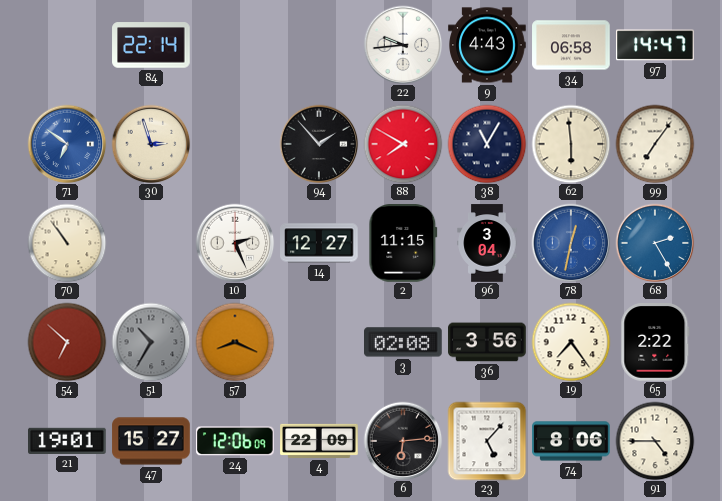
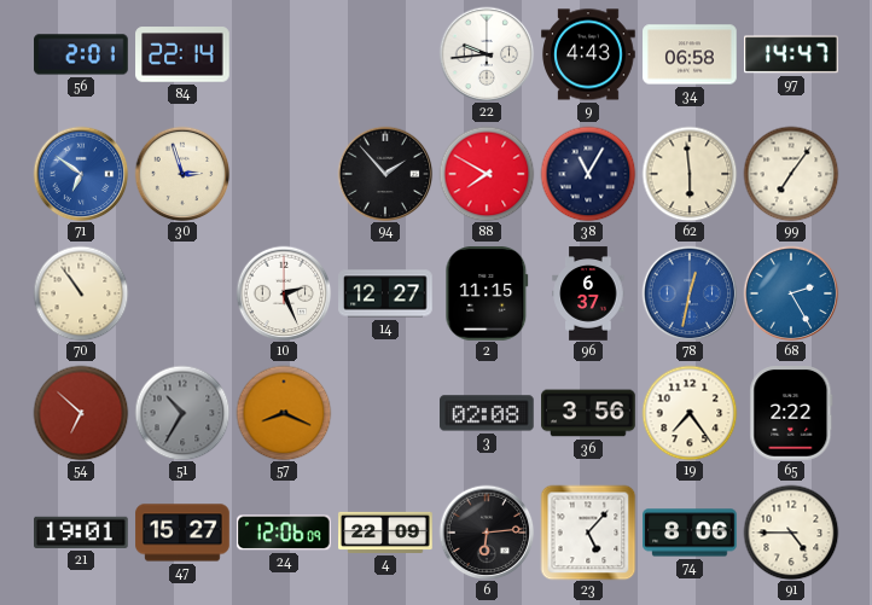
56: none -> 2:01
96: 3:04 -> 6:37
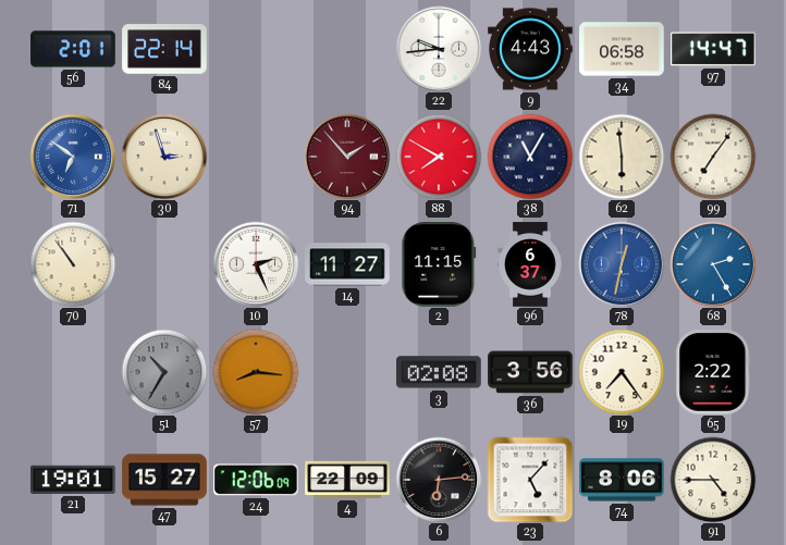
94 dial: black -> burgundy
14: 12:27 -> 11:27
54: 6:52 -> none
57: 8:19 -> 8:16
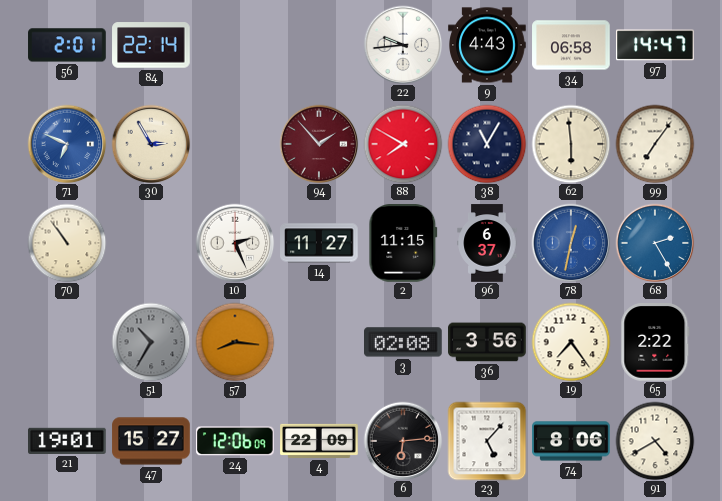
71: 6:51 -> 6:49
30: 2:57 -> 2:55
91: 4:45 -> 4:40
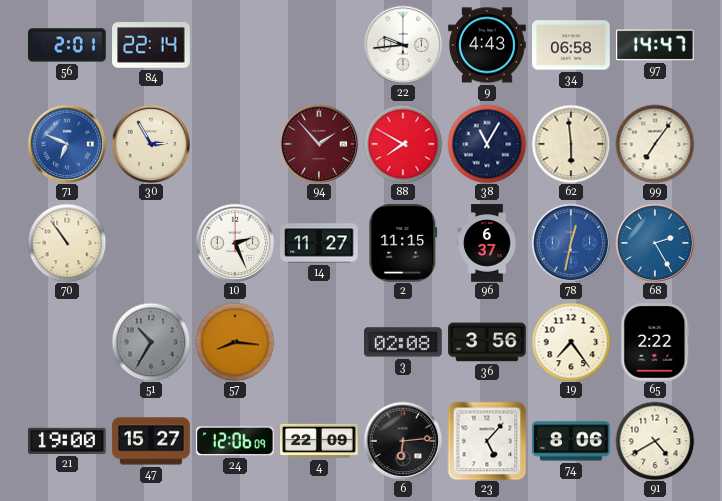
21: 19:01 -> 19:00
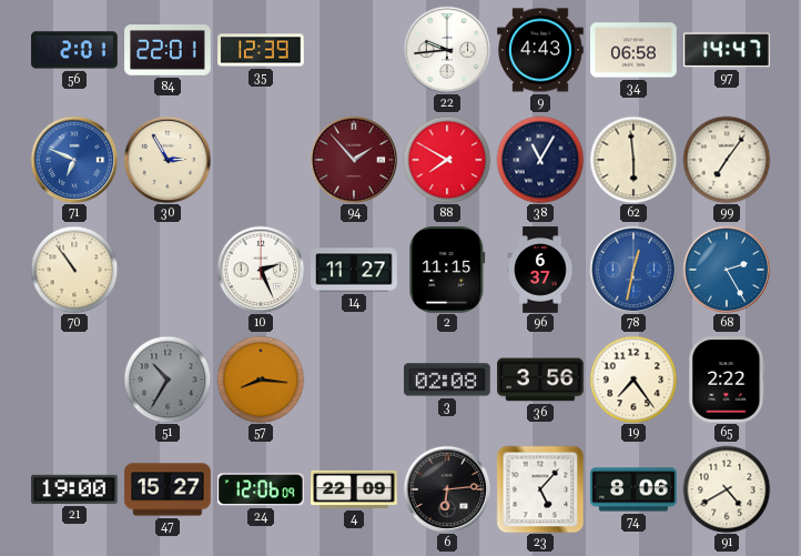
84: 22:14 -> 22:01
35: none -> 12:39
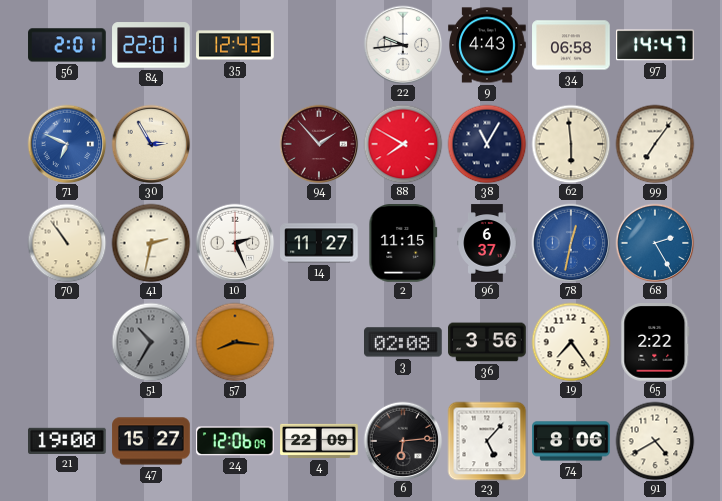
35: 12:39 -> 12:43
41: none -> 2:32
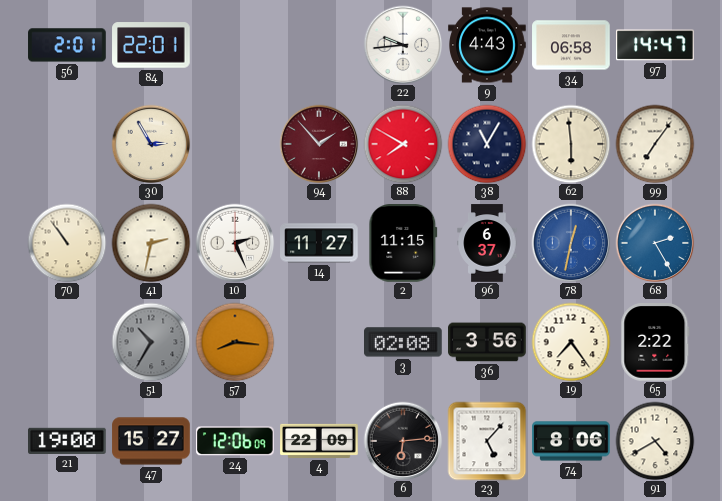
35: 12:43 -> none
71: 6:49 -> none
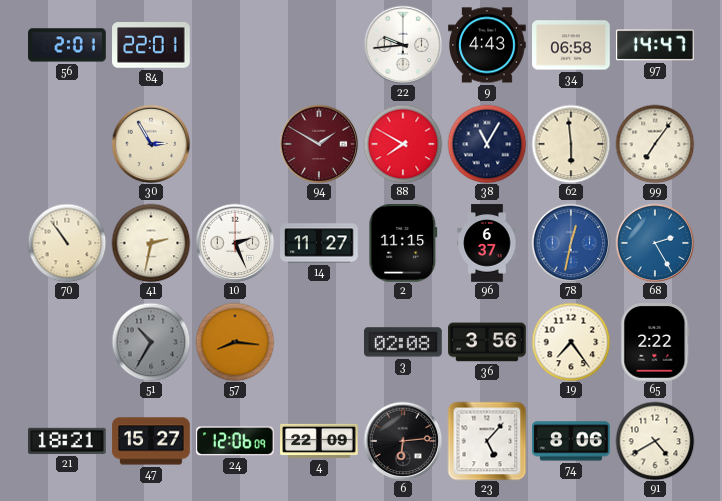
94: 1:53 -> 1:50
21: 19:00 -> 18:21
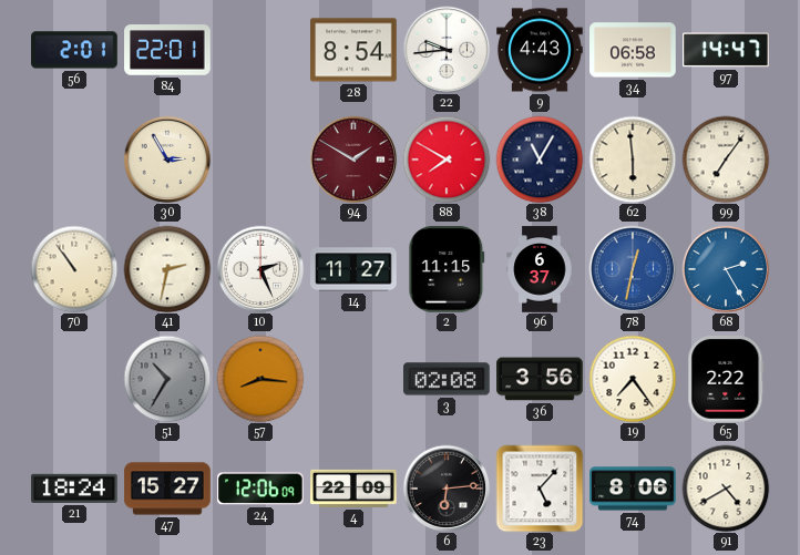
28: none -> 8:54
21: 18:21 -> 18:24
